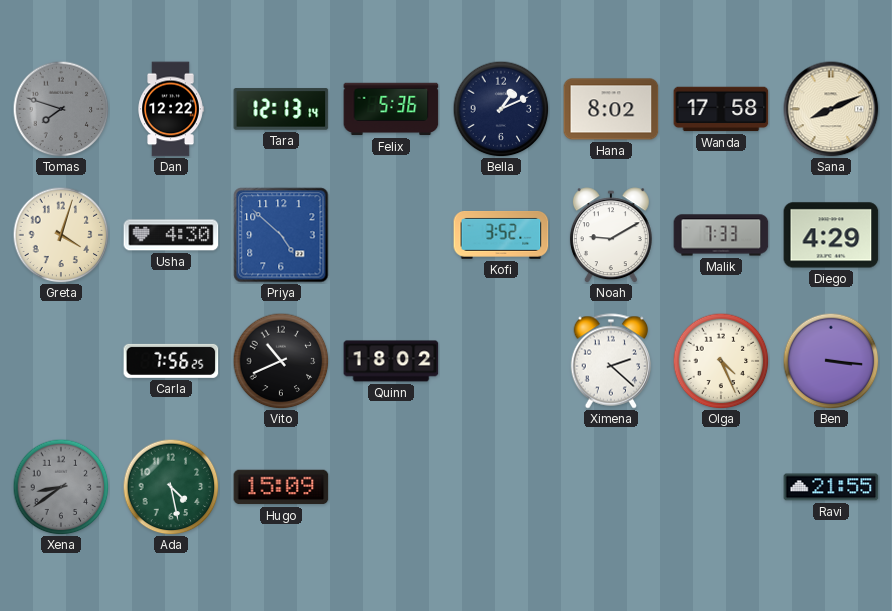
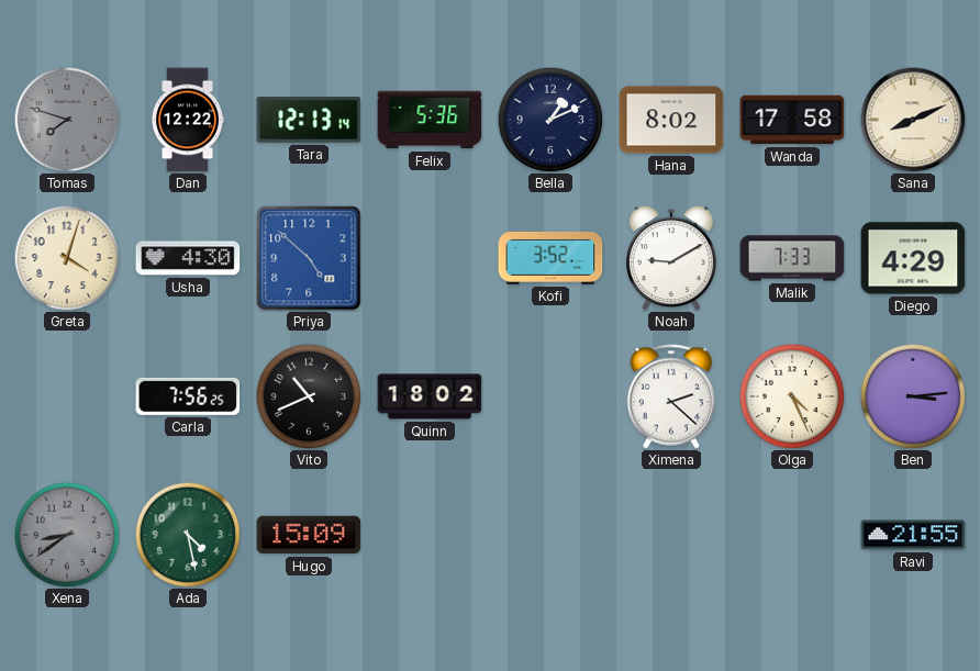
Ben: 3:16 -> 3:14
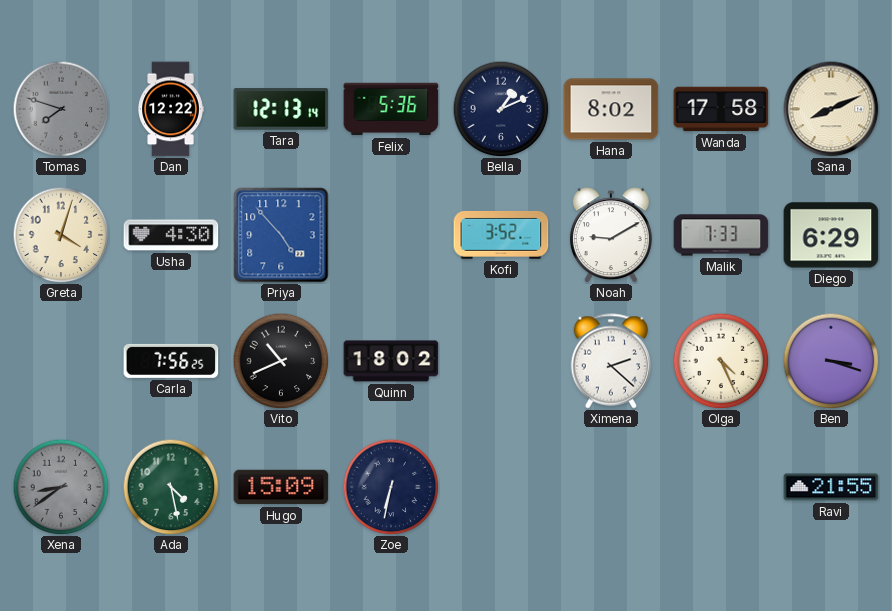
Priya: 4:52 -> 4:53
Diego: 4:29 -> 6:29
Ben: 3:14 -> 3:18
Zoe: none -> 6:32
